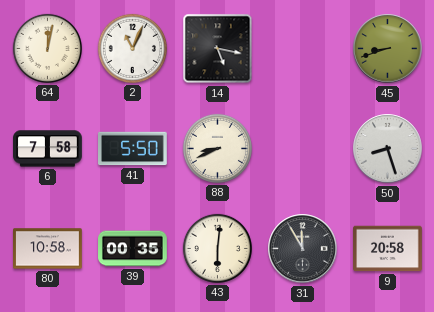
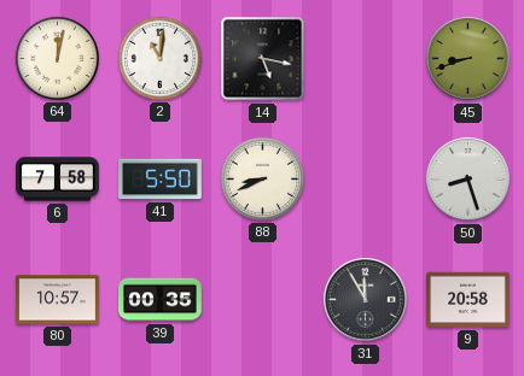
2: 11:04 -> 11:01
80: 10:58 -> 10:57
43: 6:01 -> none
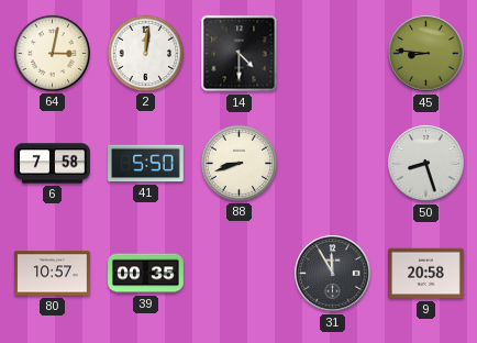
64: 12:02 -> 3:02
2: 11:01 -> 12:01
14: 5:17 -> 4:30
45: 8:42 -> 8:46
88: 8:41 -> 8:42
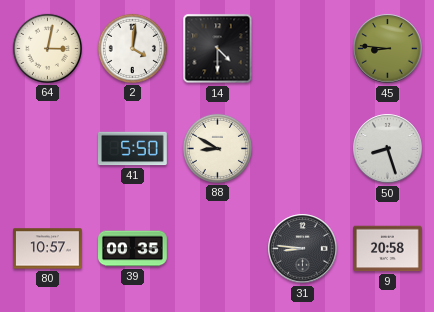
2: 12:01 -> 4:01
6: 7:58 -> none
88: 8:42 -> 8:50
31: 11:55 -> 8:46
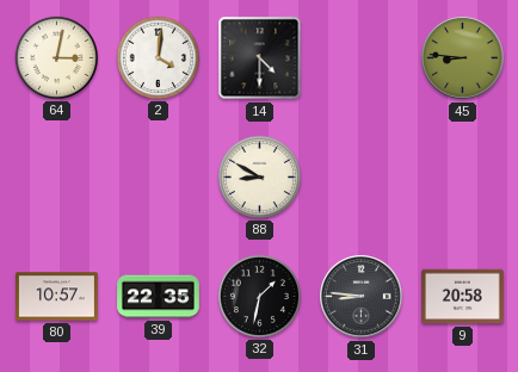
41: 5:50 -> none
50: 8:27 -> none
39: 00:35 -> 22:35
32: none -> 1:32
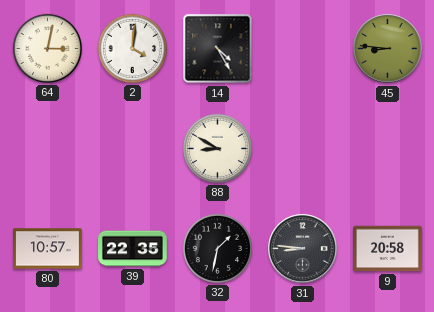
14: 4:30 -> 4:25
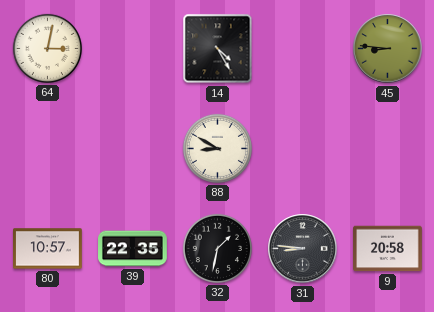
2: 4:01 -> none
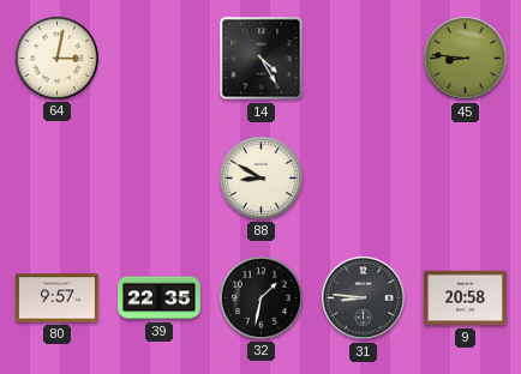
80: 10:57 -> 9:57
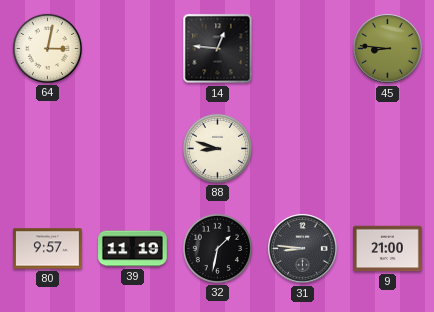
14: 4:25 -> 12:46
88: 8:50 -> 8:48
39: 22:35 -> 11:19
9: 20:58 -> 21:00
